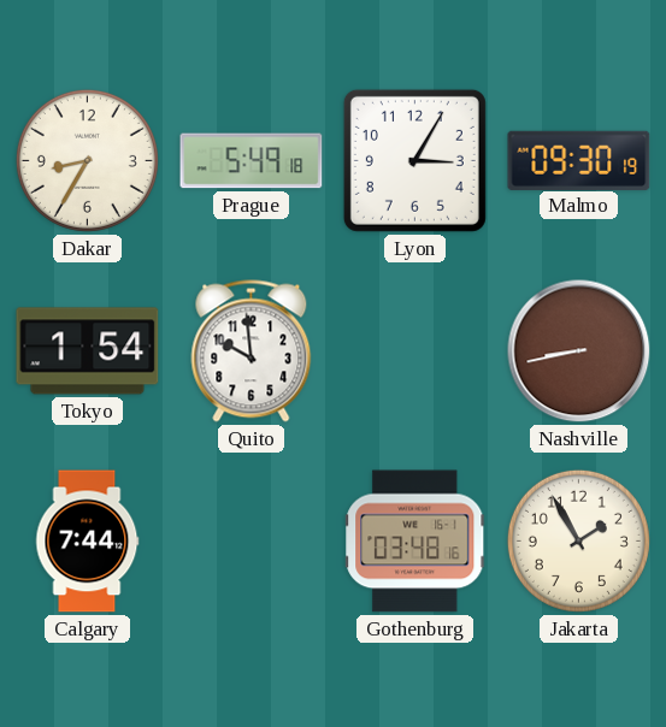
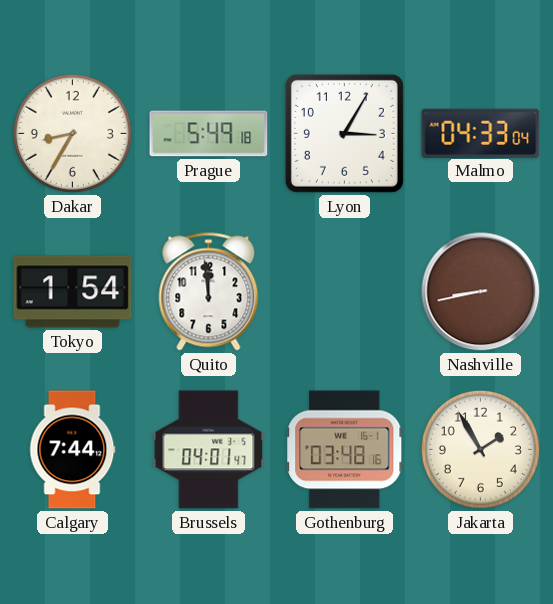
Malmo: 09:30 -> 04:33
Quito: 9:59 -> 11:59
Brussels: none -> 04:01
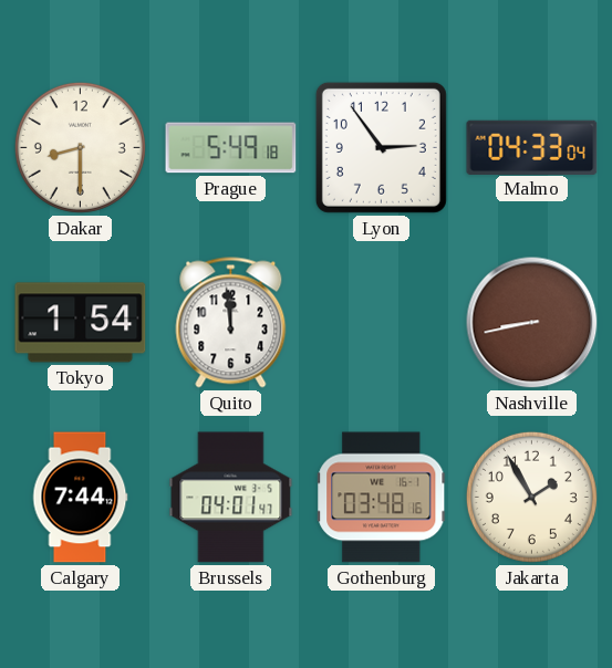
Dakar: 8:35 -> 8:30
Lyon: 3:05 -> 2:54
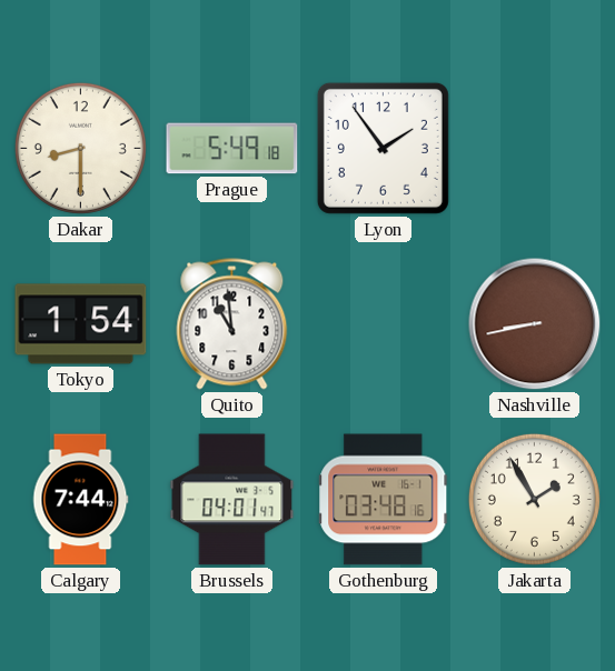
Lyon: 2:54 -> 1:54
Malmo: 04:33 -> none
Quito: 11:59 -> 10:59
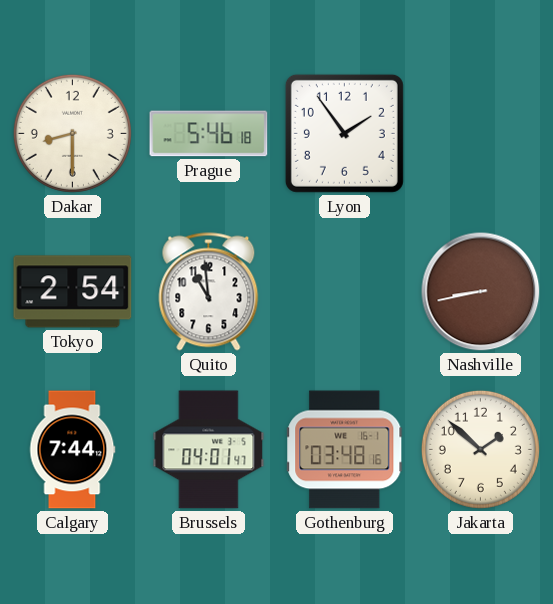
Prague: 5:49 -> 5:46
Tokyo: 1:54 -> 2:54
Jakarta: 1:55 -> 1:52
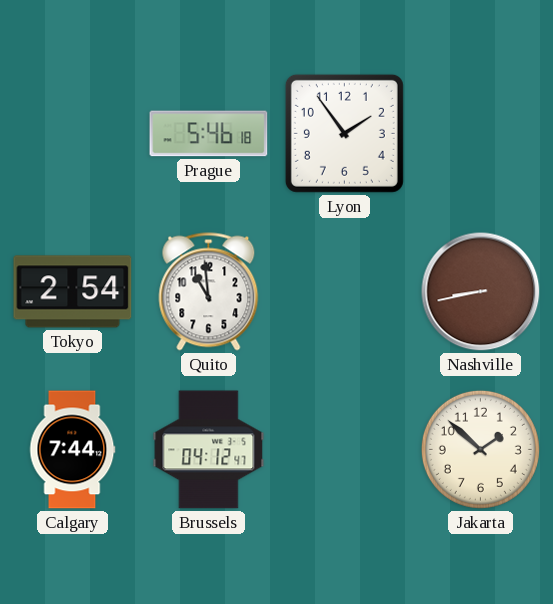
Dakar: 8:30 -> none
Brussels: 04:01 -> 04:12
Gothenburg: 03:48 -> none
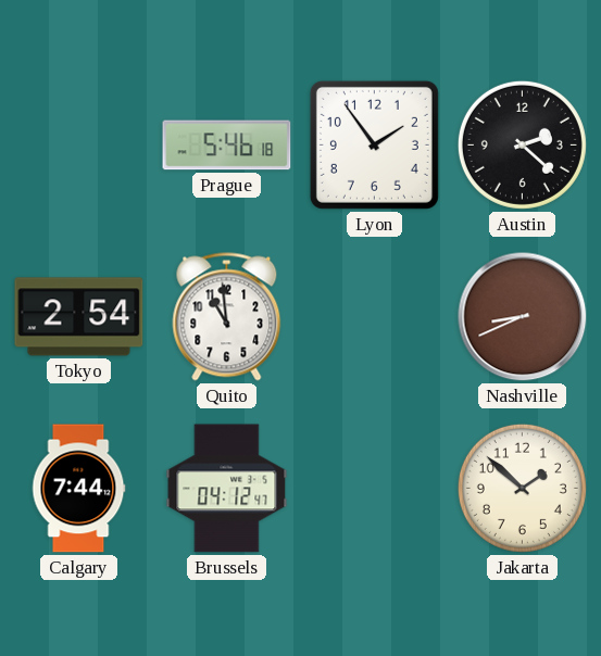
Austin: none -> 2:22
Nashville: 8:43 -> 8:41
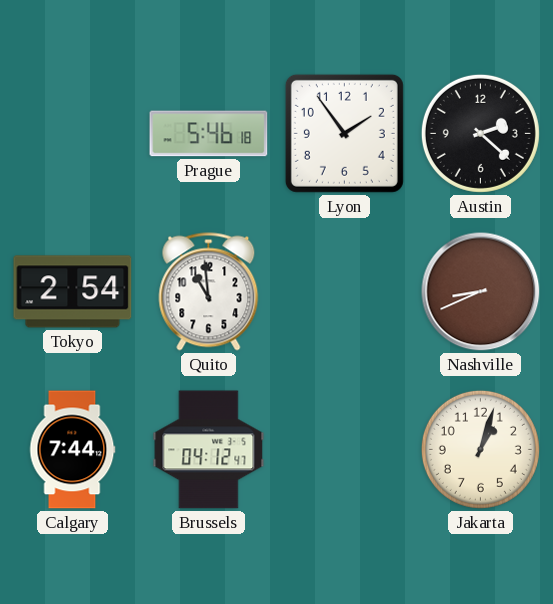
Jakarta: 1:52 -> 1:03
